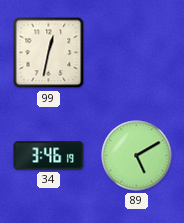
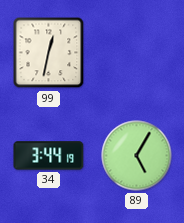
34: 3:46 -> 3:44
89: 5:10 -> 5:05
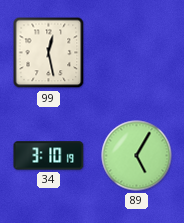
99: 12:32 -> 12:28
34: 3:44 -> 3:10
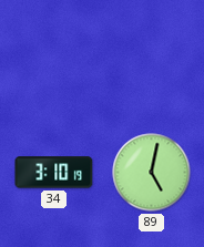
99: 12:28 -> none
89: 5:05 -> 5:02
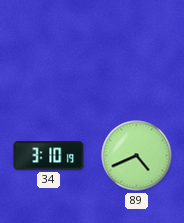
89: 5:02 -> 4:41
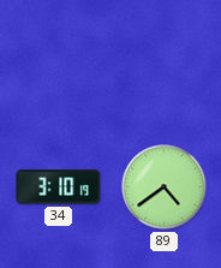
89: 4:41 -> 4:39
